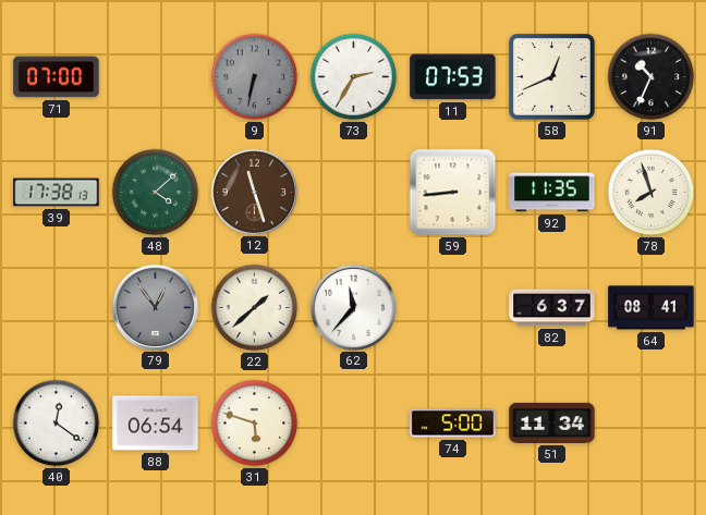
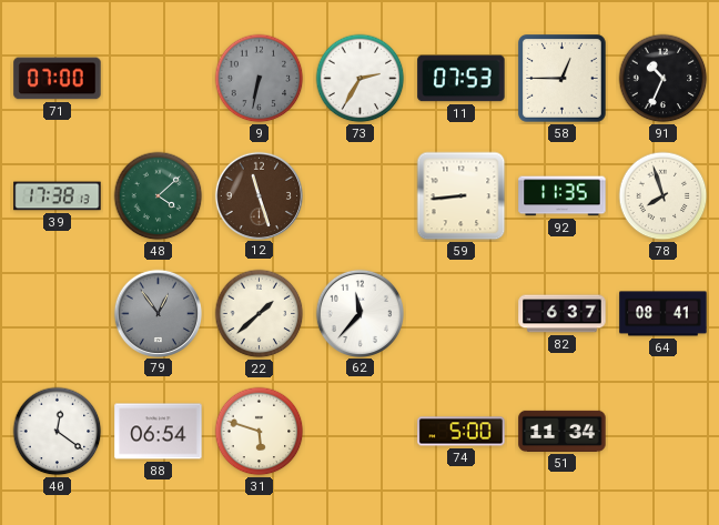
58: 12:41 -> 12:45
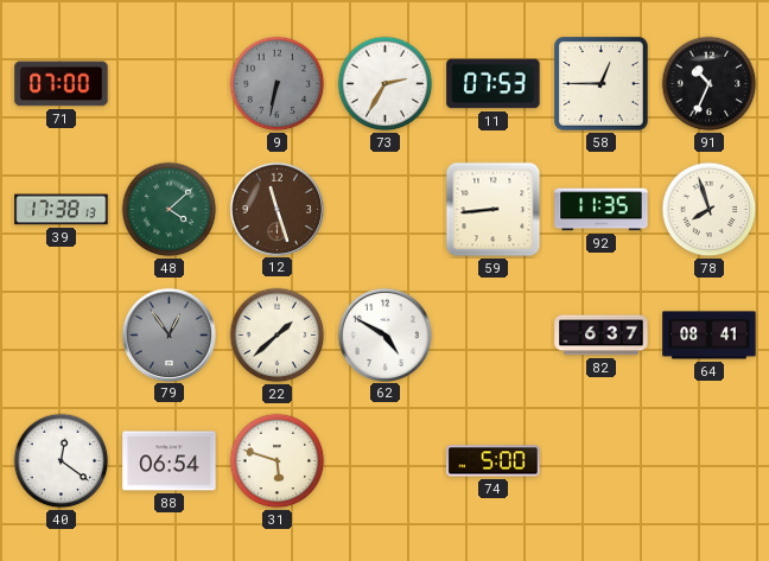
62: 11:37 -> 4:50
51: 11:34 -> none
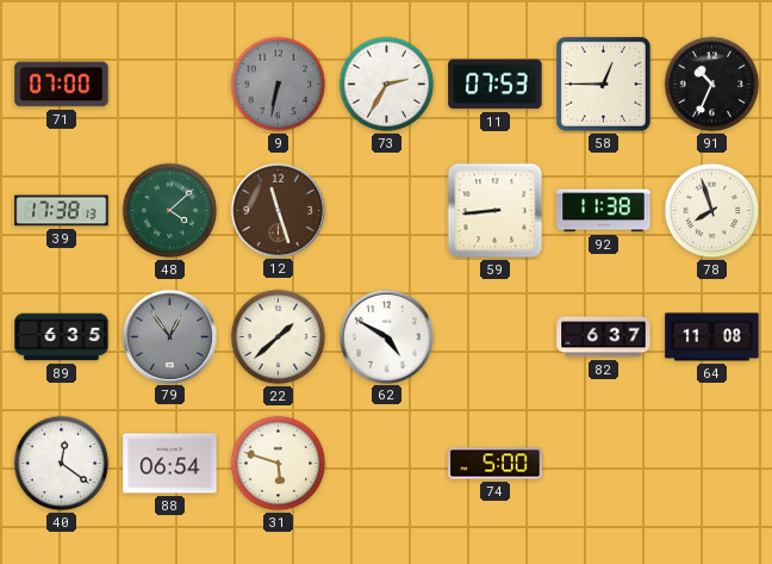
92: 11:35 -> 11:38
89: none -> 6:35
64: 08:41 -> 11:08
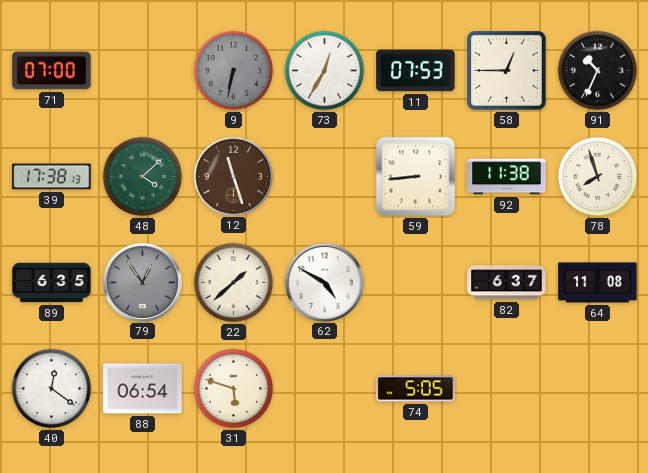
73: 2:35 -> 12:35
74: 5:00 -> 5:05
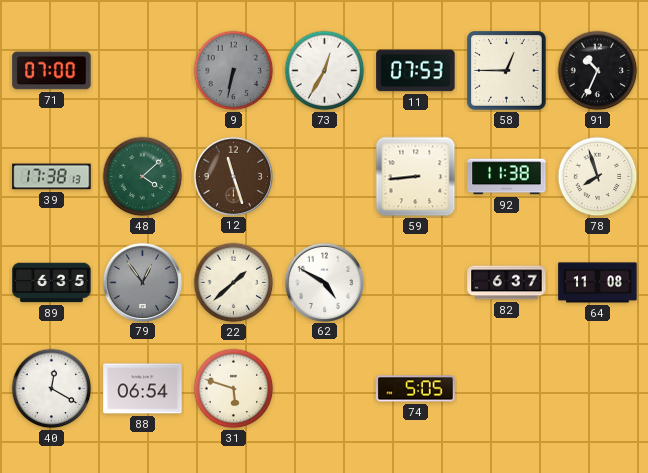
40: 12:21 -> 12:20
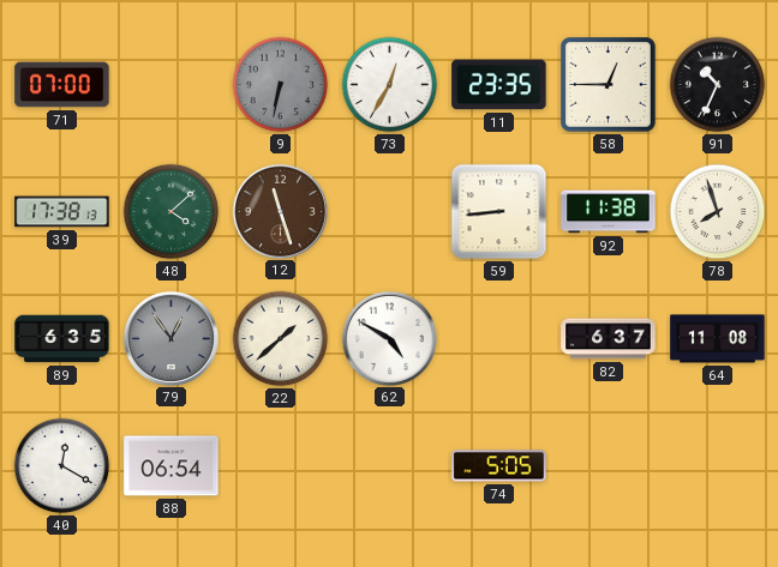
11: 07:53 -> 23:35
31: 5:48 -> none
